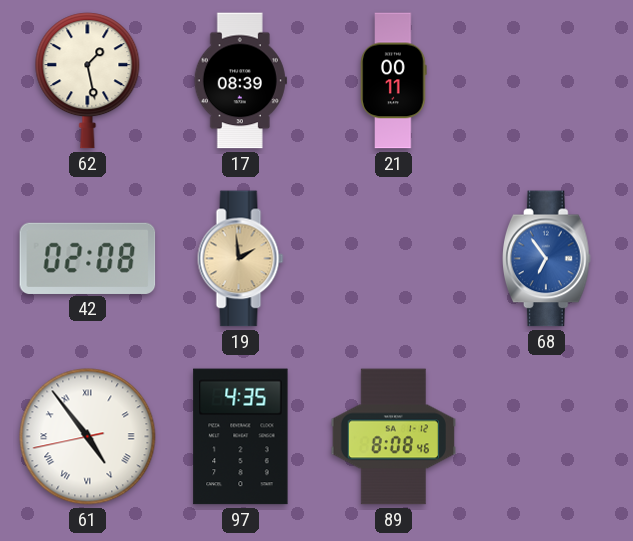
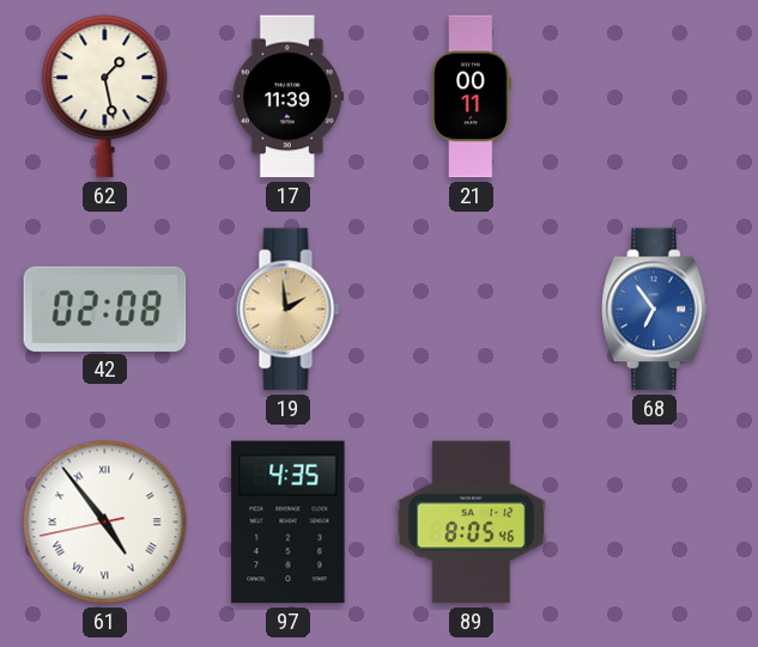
17: 08:39 -> 11:39
89: 8:08 -> 8:05
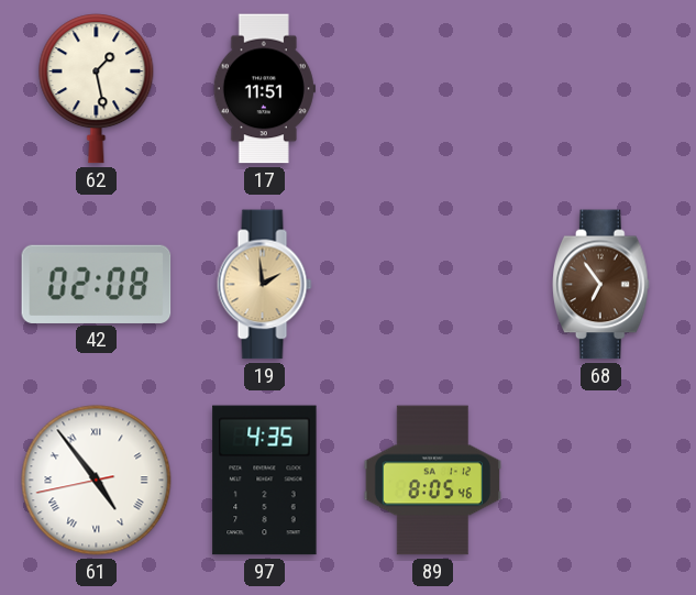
17: 11:39 -> 11:51
21: 00:11 -> none
68 dial: blue -> brown
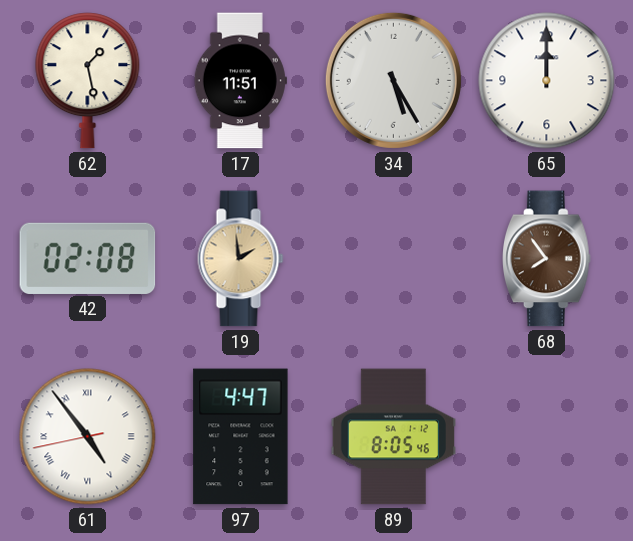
34: none -> 5:25
65: none -> 12:00
68: 6:54 -> 7:54
97: 4:35 -> 4:47
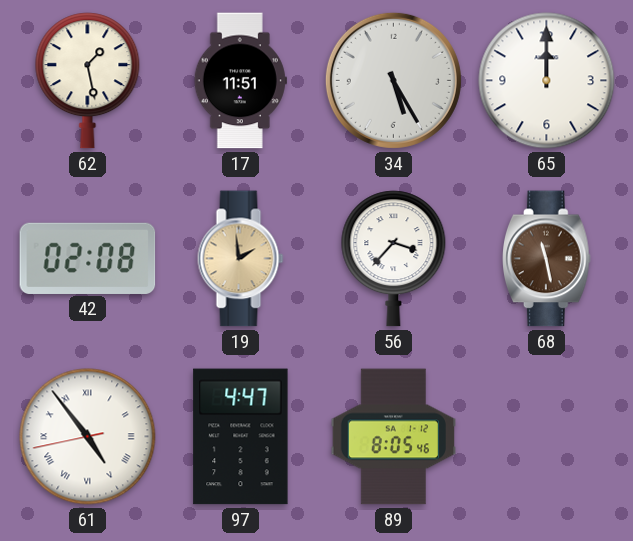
56: none -> 3:37
68: 7:54 -> 11:28
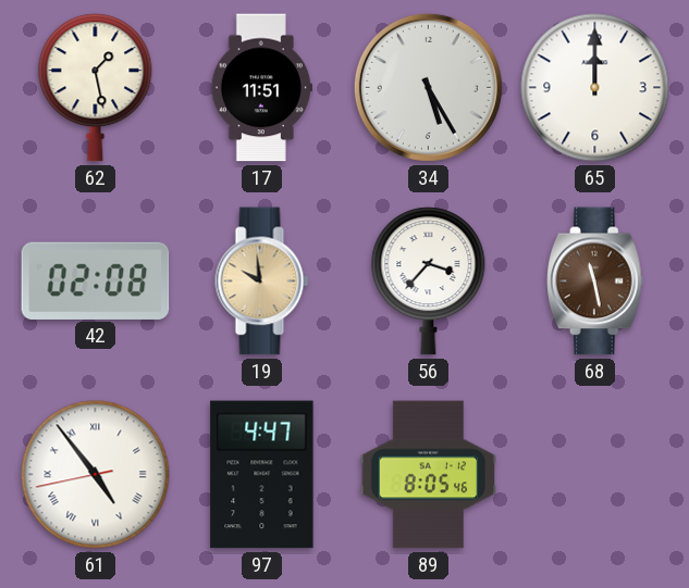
19: 1:59 -> 9:59
